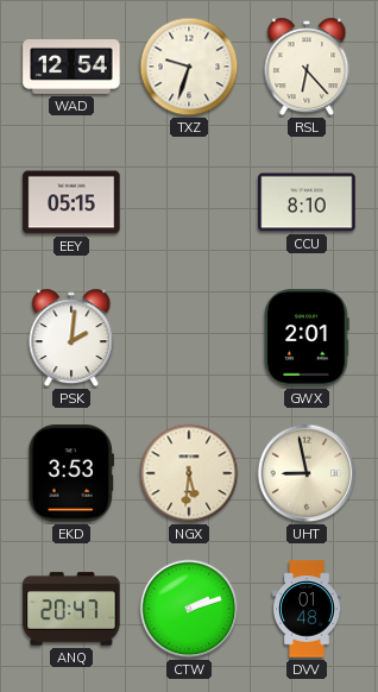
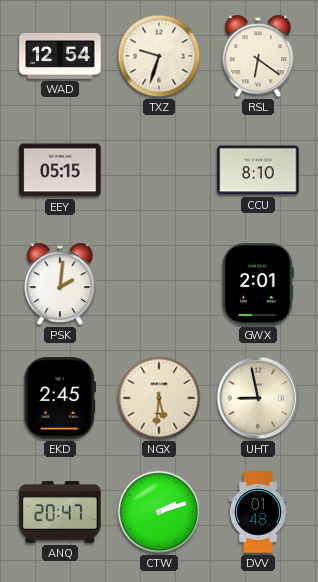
RSL: 6:23 -> 6:21
EKD: 3:53 -> 2:45
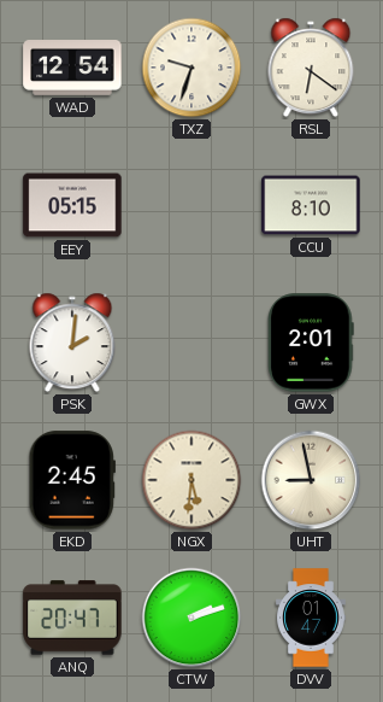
DVV: 01:48 -> 01:47
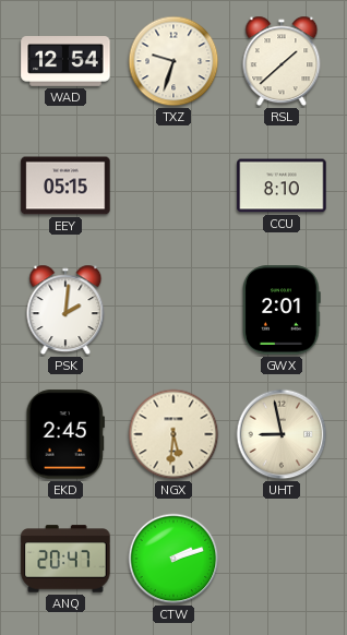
RSL: 6:21 -> 1:38
DVV: 01:47 -> none
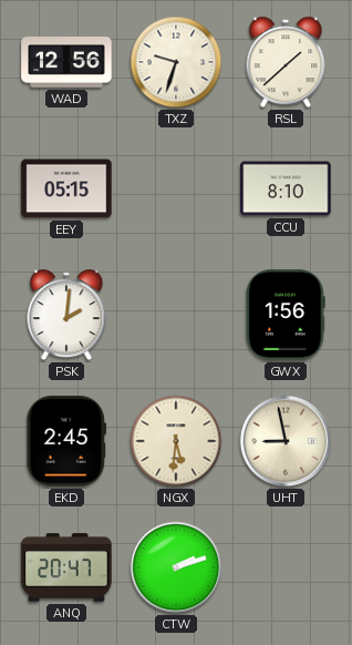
WAD: 12:54 -> 12:56
GWX: 2:01 -> 1:56
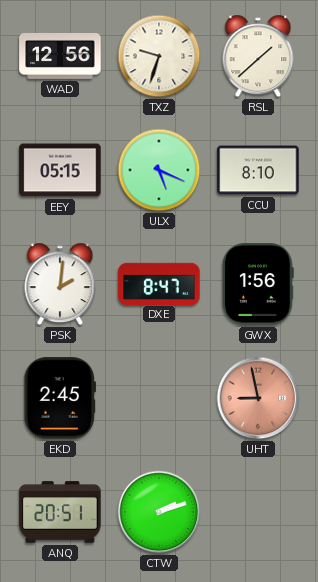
ULX: none -> 5:19
DXE: none -> 8:47
NGX: 5:31 -> none
UHT dial: cream -> salmon
ANQ: 20:47 -> 20:51
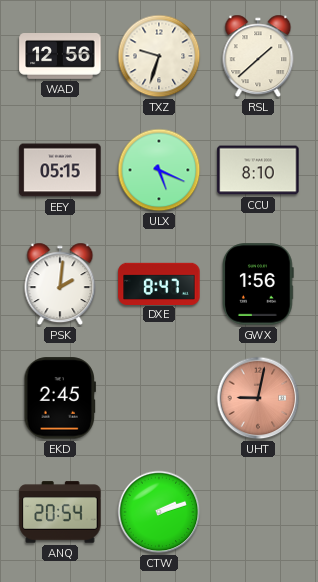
UHT: 8:58 -> 9:02
ANQ: 20:51 -> 20:54
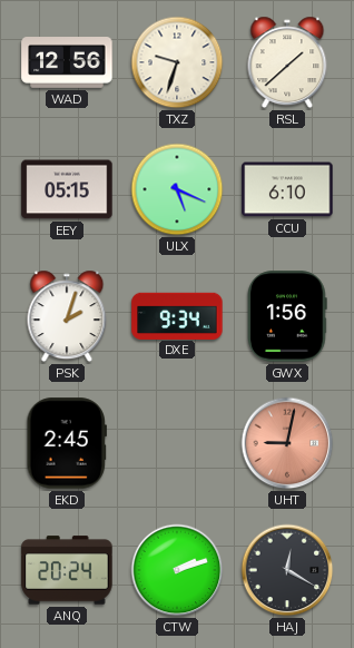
CCU: 8:10 -> 6:10
PSK: 2:01 -> 2:03
DXE: 8:47 -> 9:34
ANQ: 20:54 -> 20:24
HAJ: none -> 12:20
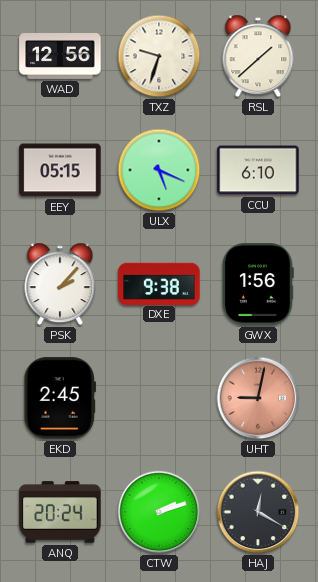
PSK: 2:03 -> 2:07
DXE: 9:34 -> 9:38
